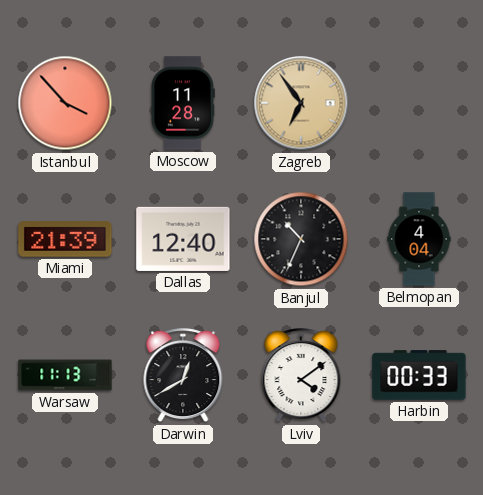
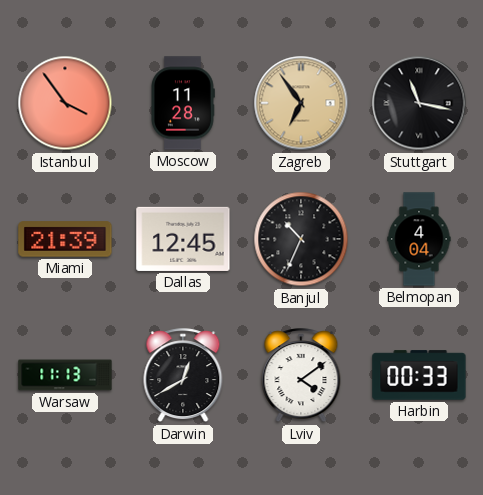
Istanbul: 3:53 -> 3:54
Stuttgart: none -> 11:17
Dallas: 12:40 -> 12:45
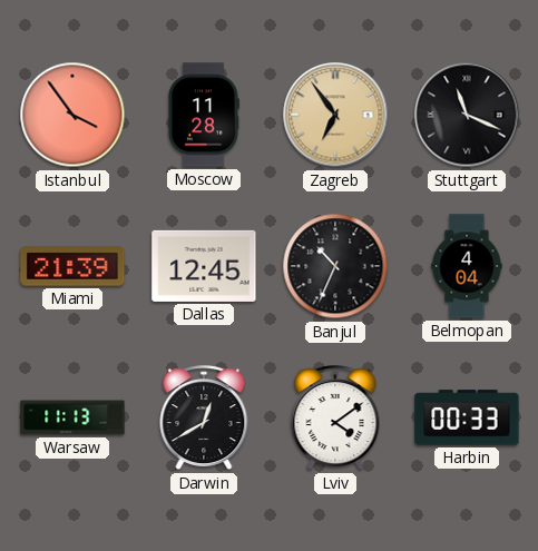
Stuttgart: 11:17 -> 11:19
